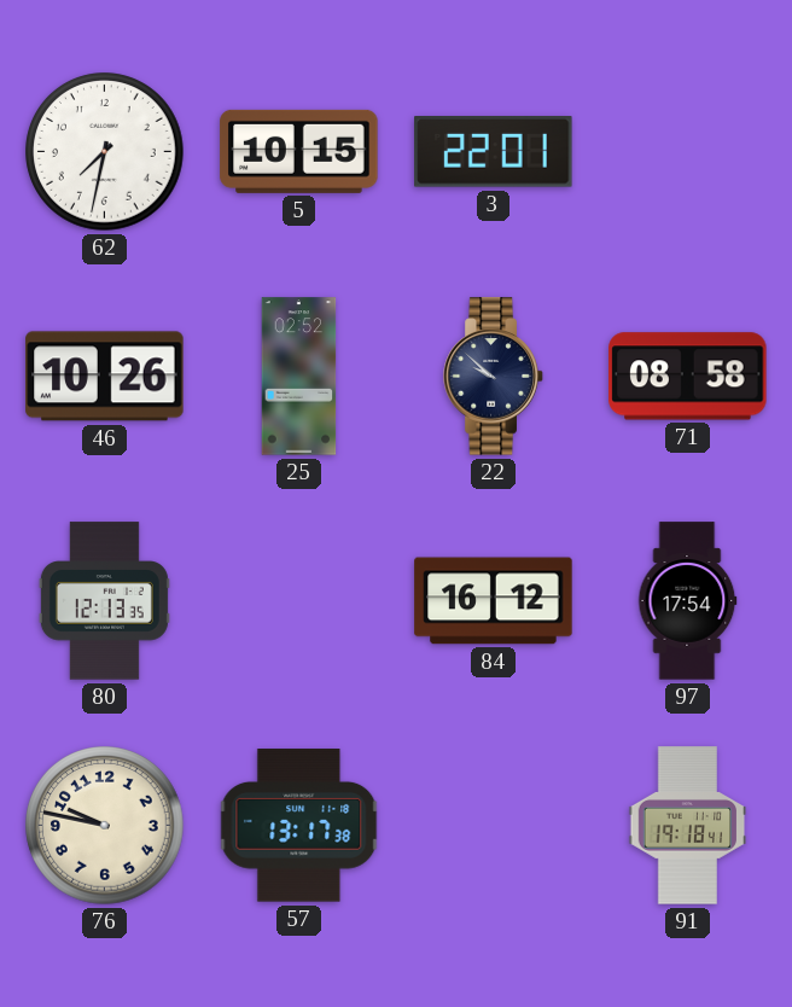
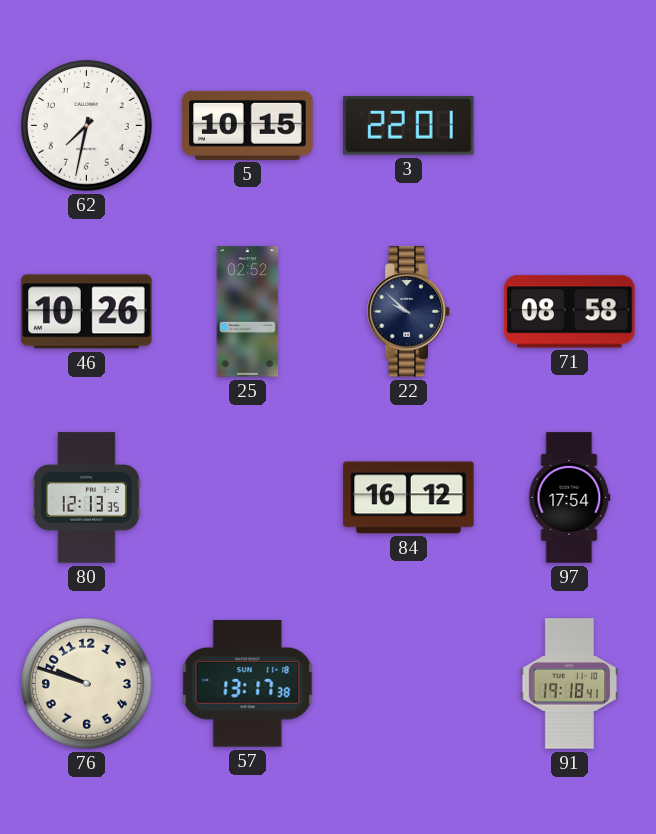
76: 9:47 -> 9:48
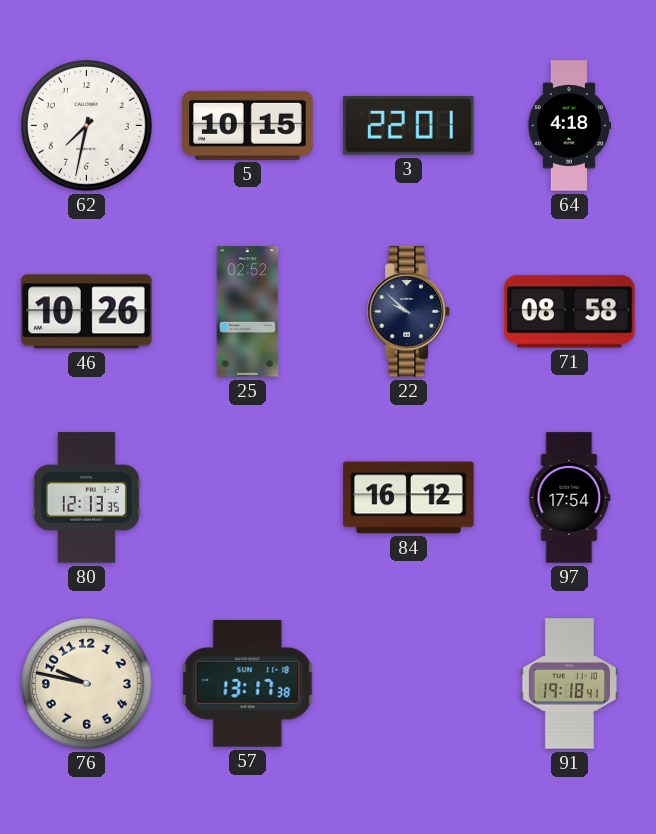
64: none -> 4:18
76: 9:48 -> 9:47
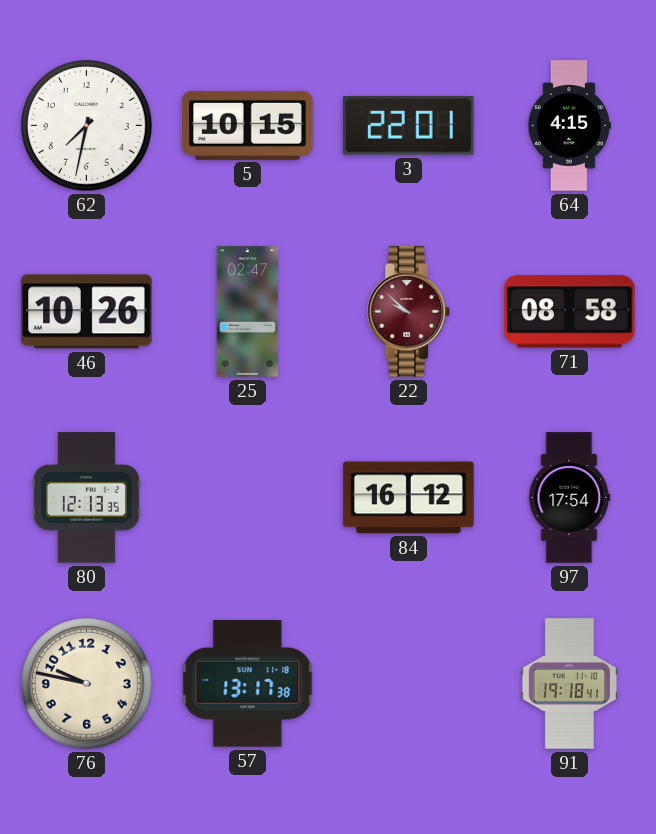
64: 4:18 -> 4:15
25: 02:52 -> 02:47
22 dial: navy -> burgundy
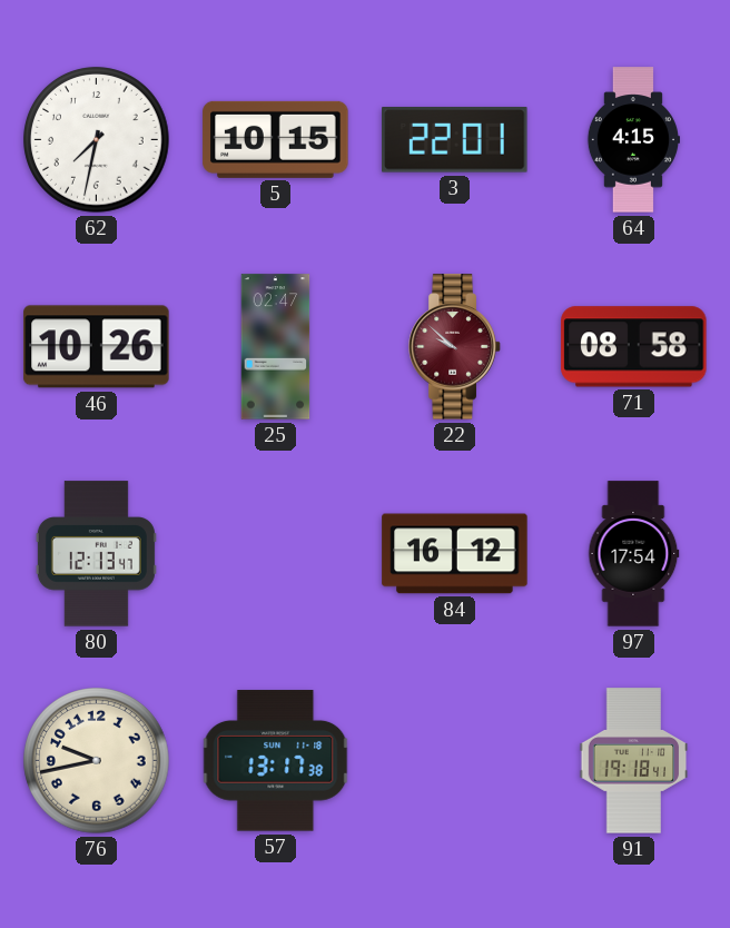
80: 12:13:35 -> 12:13:47
76: 9:47 -> 9:43
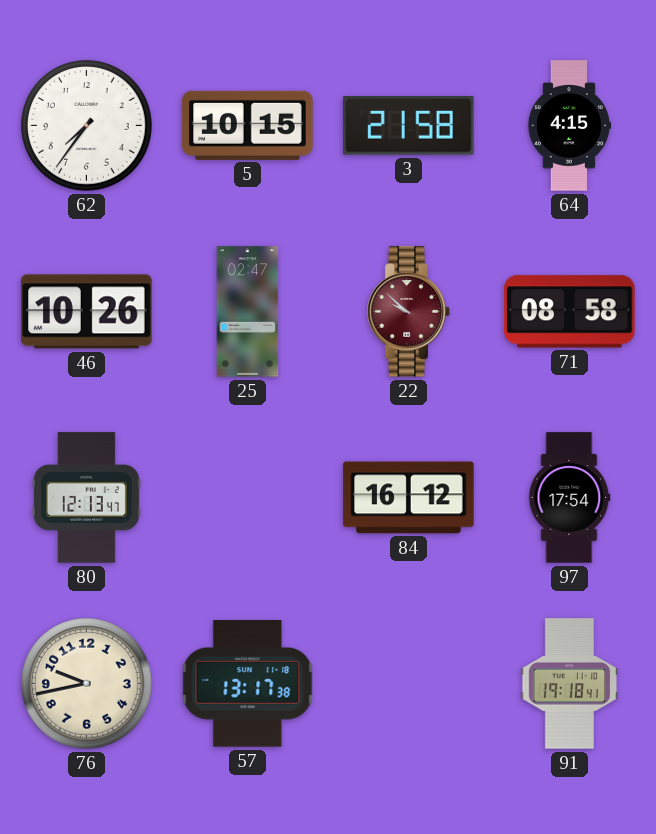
62: 7:32 -> 7:36
3: 22:01 -> 21:58
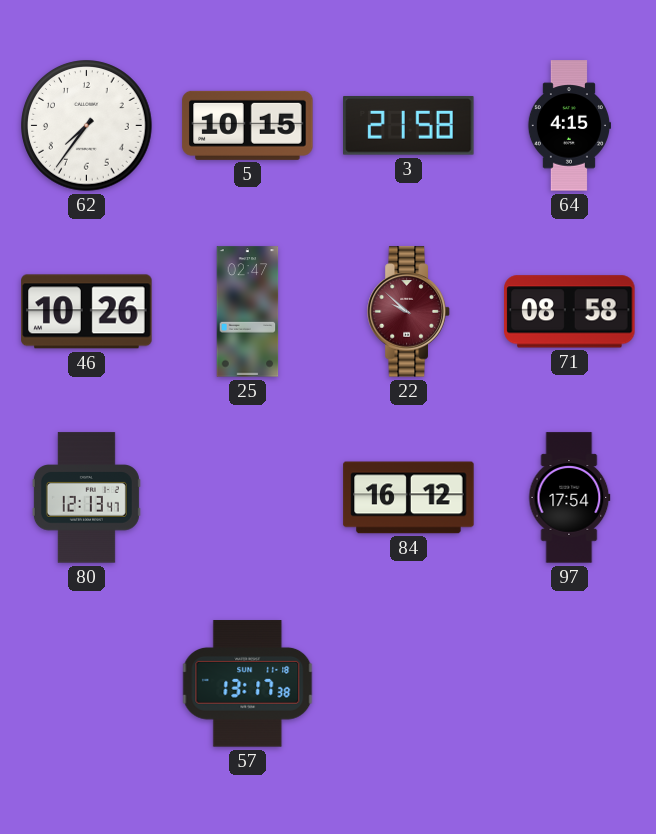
76: 9:43 -> none
91: 19:18 -> none
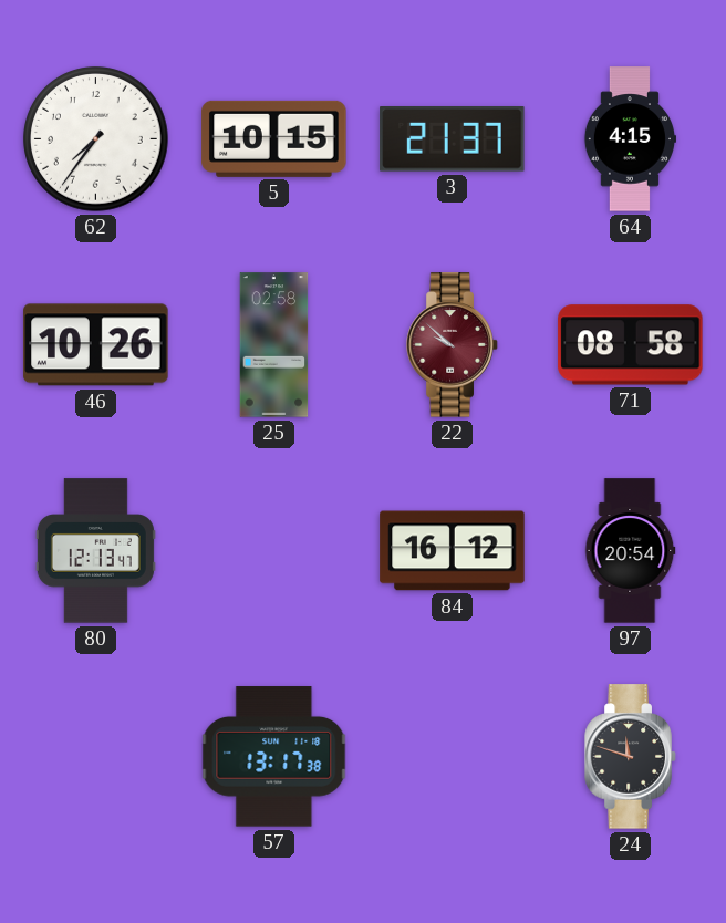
3: 21:58 -> 21:37
25: 02:47 -> 02:58
97: 17:54 -> 20:54
24: none -> 11:48
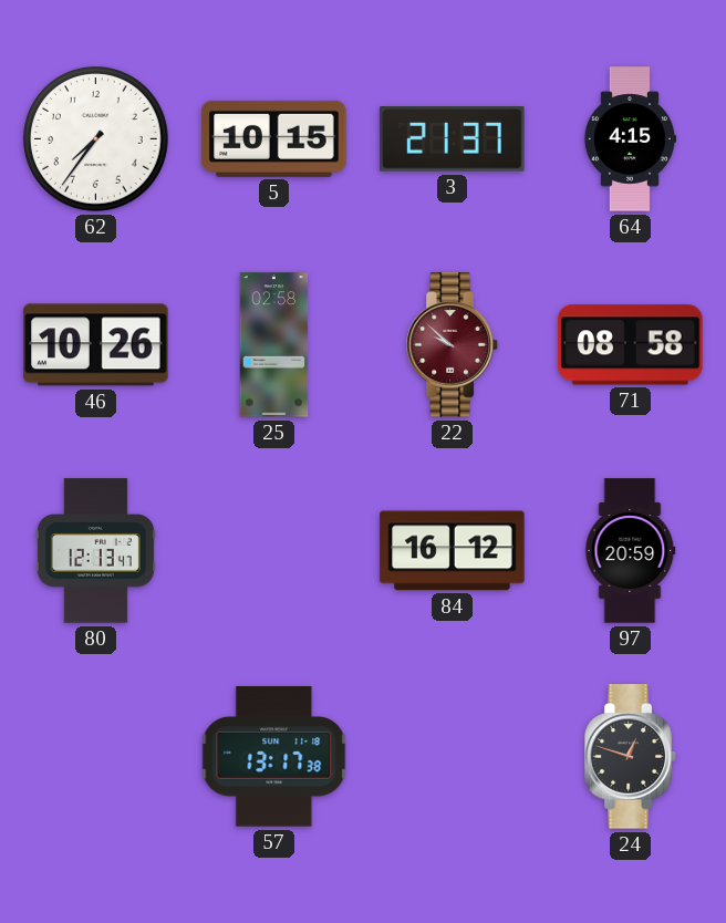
97: 20:54 -> 20:59
24: 11:48 -> 12:48
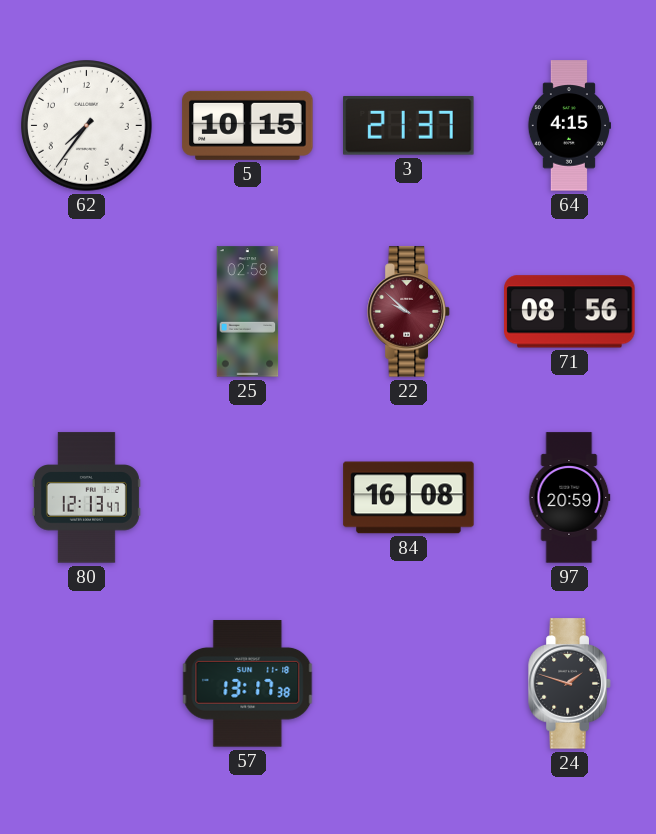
46: 10:26 -> none
71: 08:58 -> 08:56
84: 16:12 -> 16:08
24: 12:48 -> 1:48
